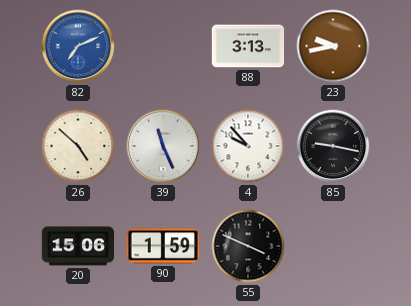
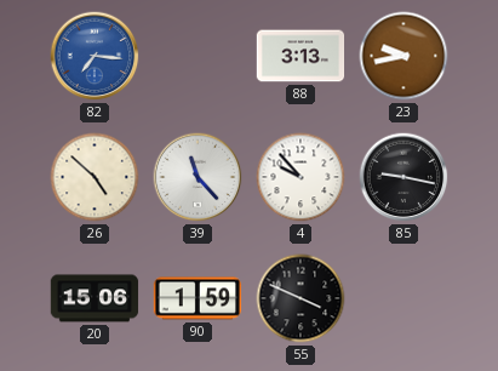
82: 7:11 -> 7:16
39: 11:26 -> 11:23
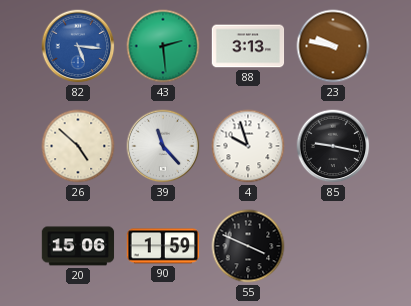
82: 7:16 -> 5:16
43: none -> 2:29
23: 9:43 -> 9:47
4: 9:53 -> 9:57
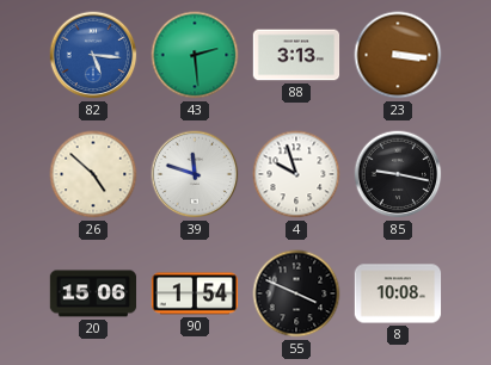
23: 9:47 -> 3:16
39: 11:23 -> 11:48
90: 1:59 -> 1:54
8: none -> 10:08
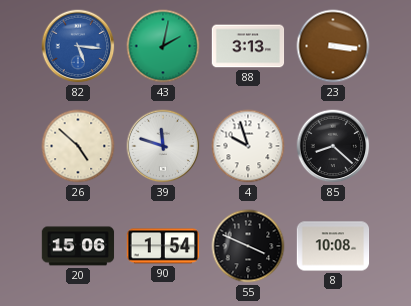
43: 2:29 -> 2:02
85: 9:17 -> 8:22
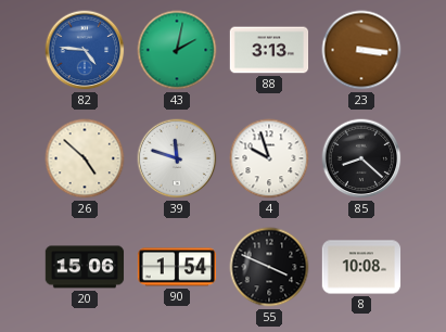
82: 5:16 -> 4:46
